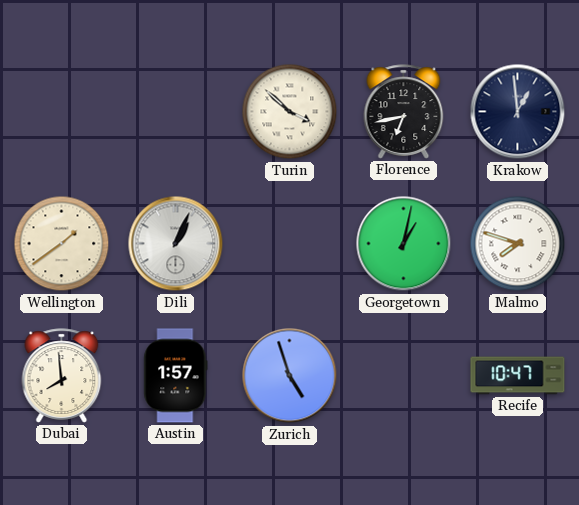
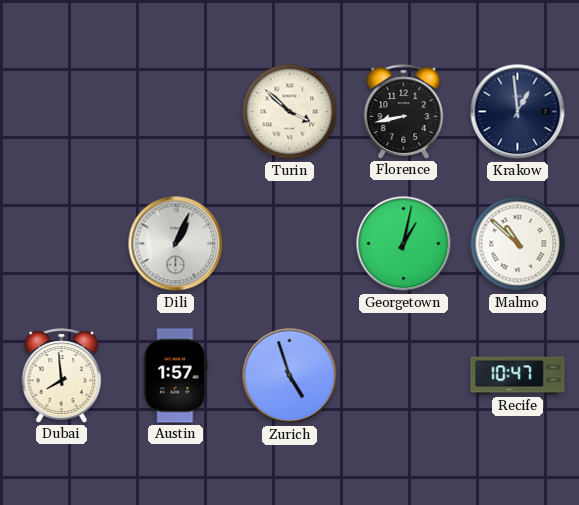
Florence: 6:43 -> 8:43
Wellington: 1:39 -> none
Malmo: 7:48 -> 10:52
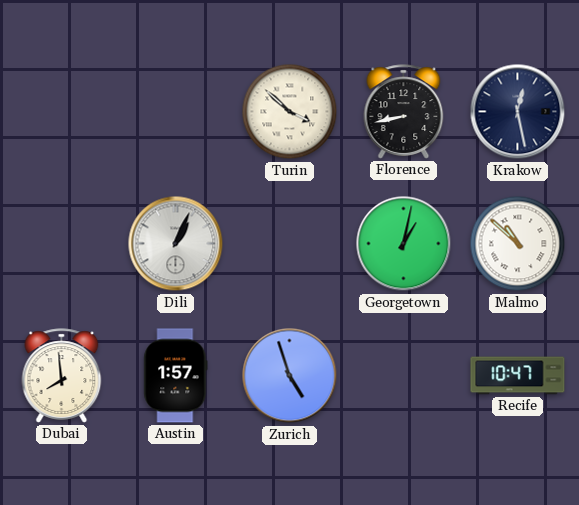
Krakow: 12:59 -> 12:28
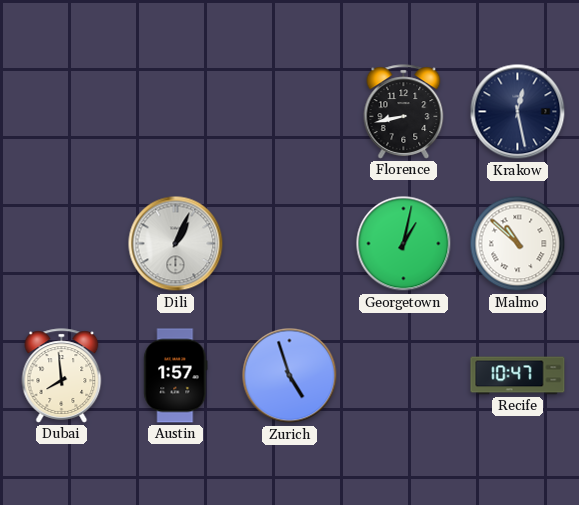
Turin: 3:52 -> none
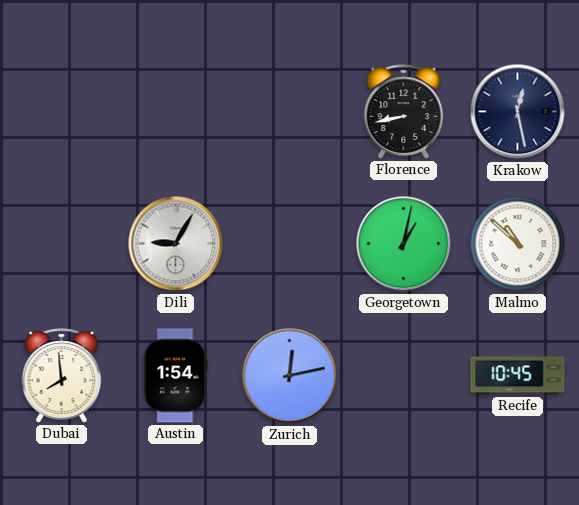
Dili: 1:04 -> 9:05
Austin: 1:57 -> 1:54
Zurich: 4:57 -> 12:13
Recife: 10:47 -> 10:45
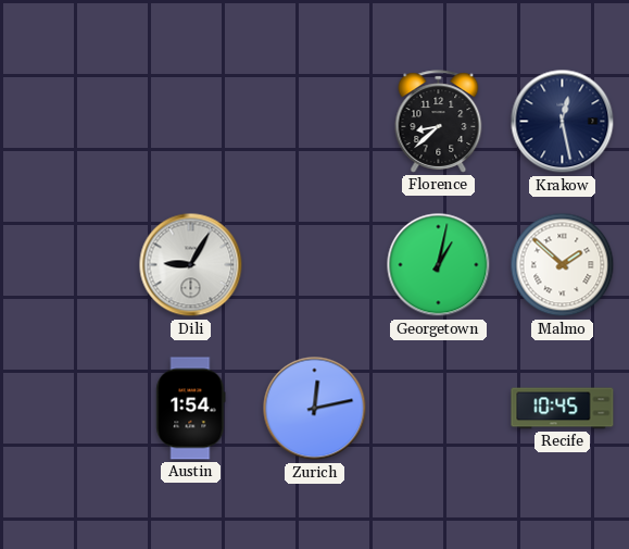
Florence: 8:43 -> 8:38
Malmo: 10:52 -> 1:52
Dubai: 7:59 -> none
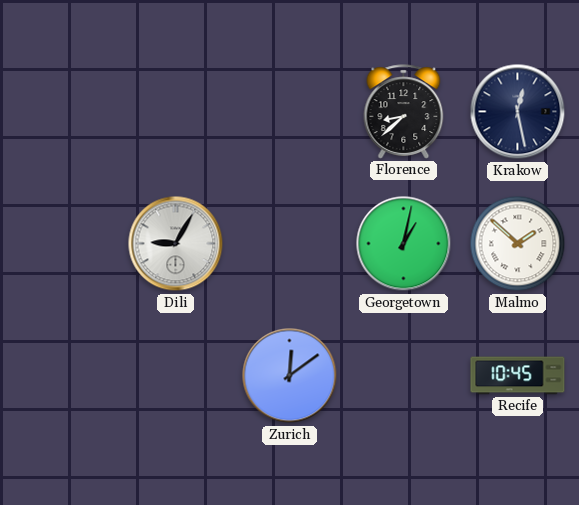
Austin: 1:54 -> none
Zurich: 12:13 -> 12:09
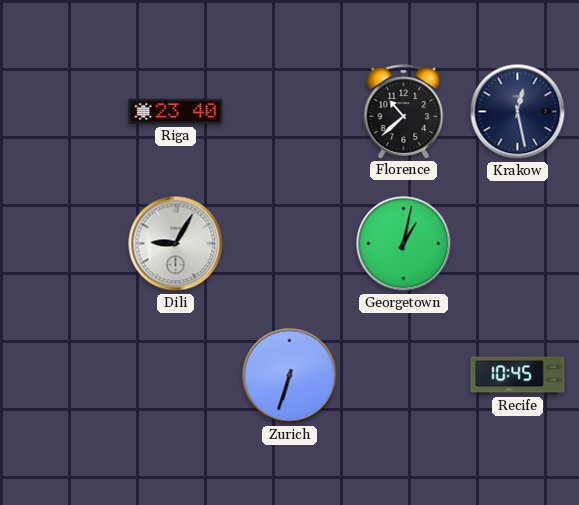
Riga: none -> 23:40
Florence: 8:38 -> 10:38
Malmo: 1:52 -> none
Zurich: 12:09 -> 6:33
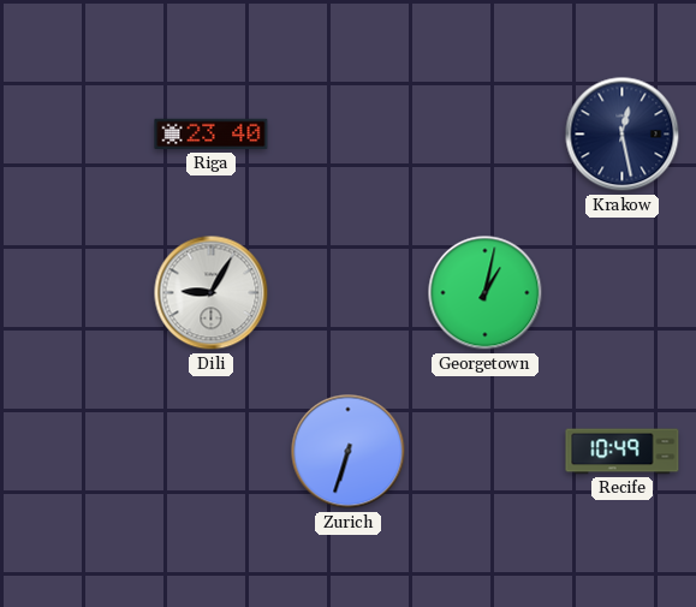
Florence: 10:38 -> none
Recife: 10:45 -> 10:49
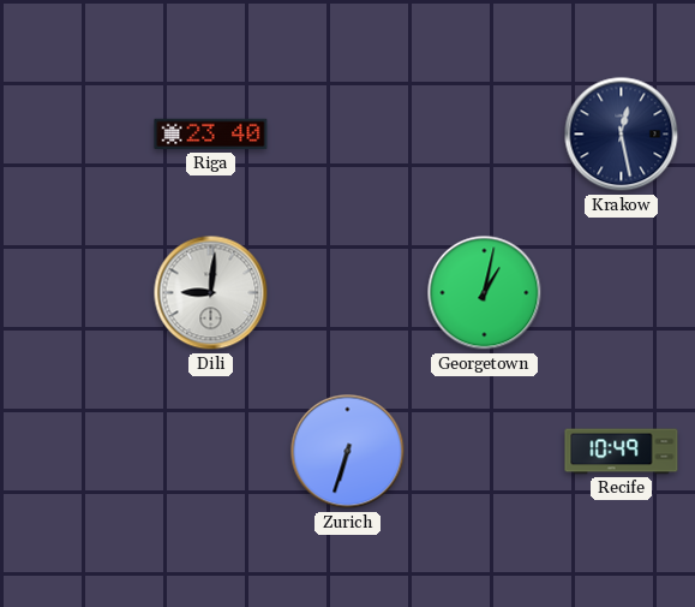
Dili: 9:05 -> 9:01
